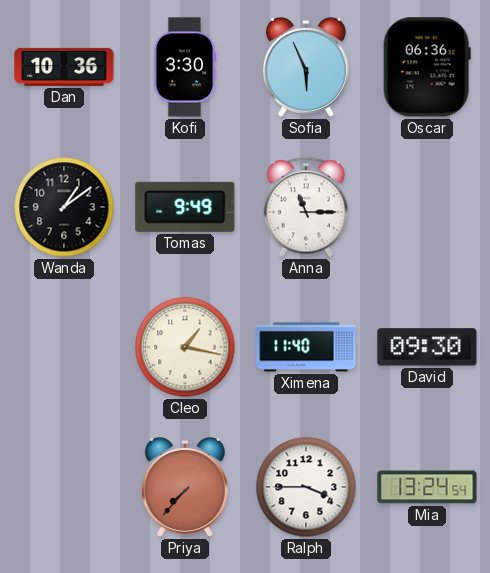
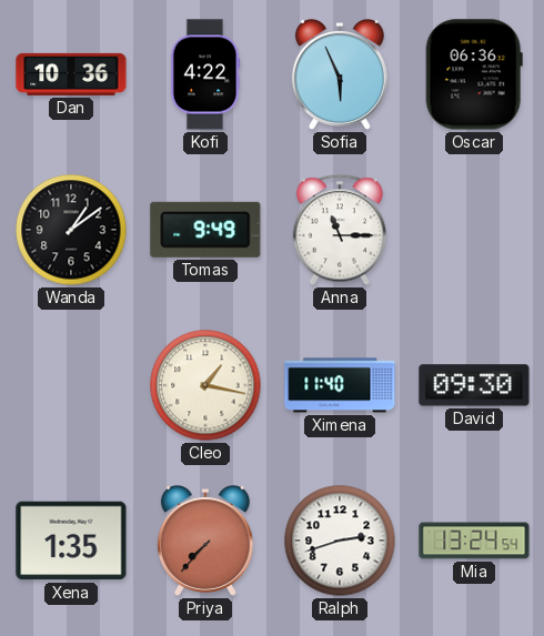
Kofi: 3:30 -> 4:22
Xena: none -> 1:35
Ralph: 3:45 -> 2:42
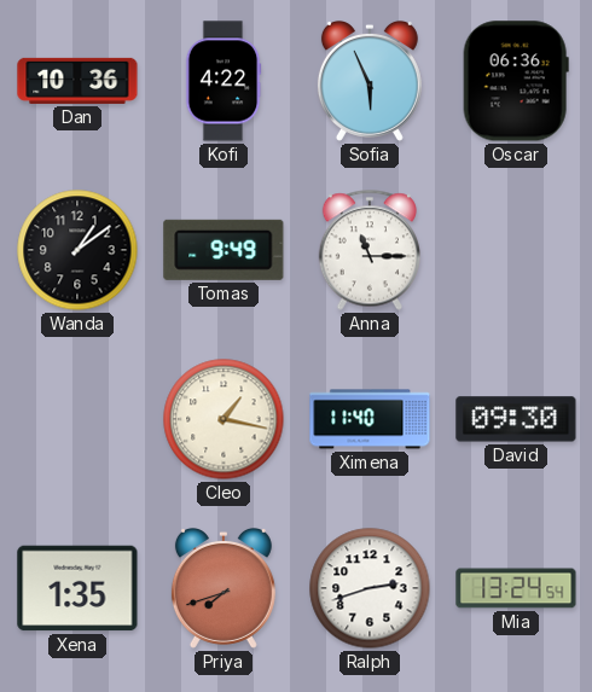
Priya: 7:37 -> 7:42
